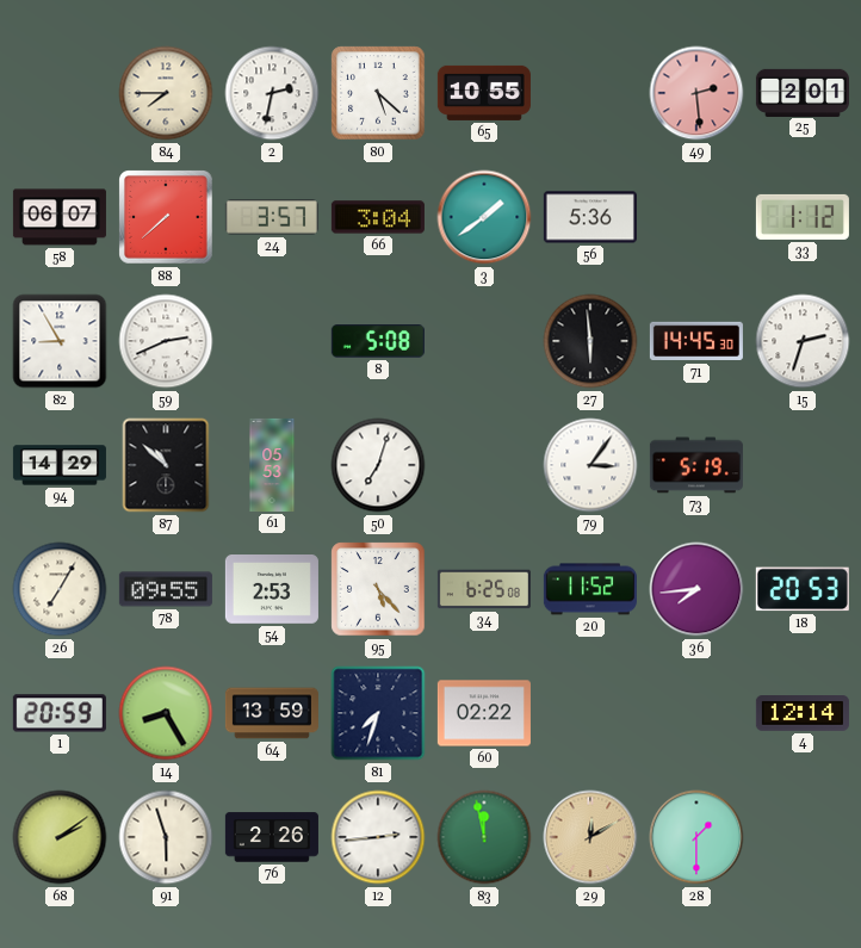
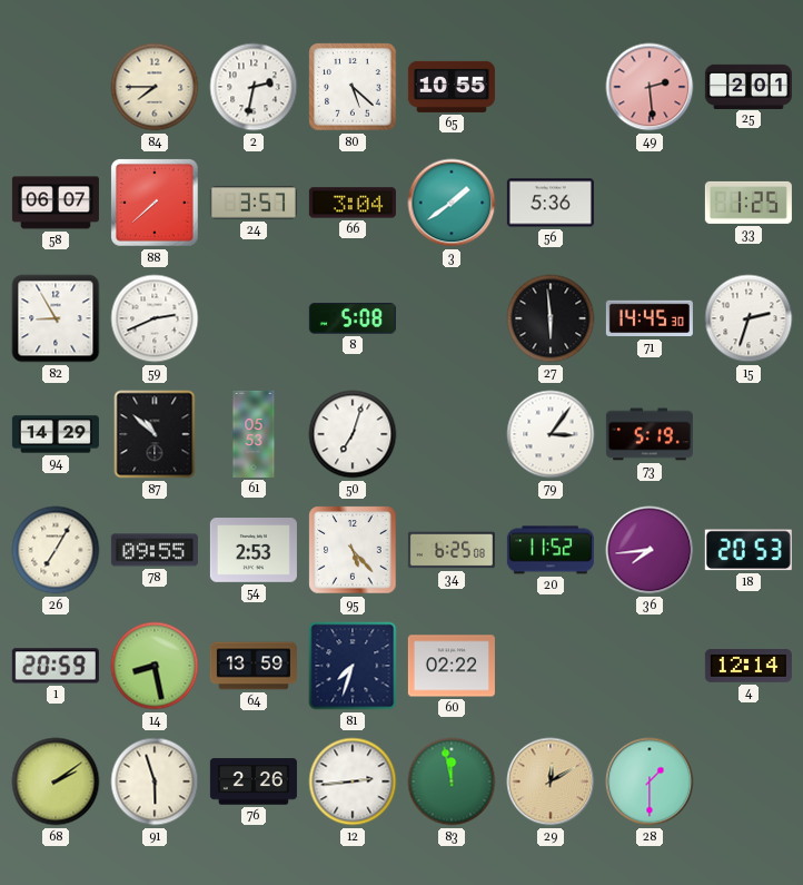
33: 1:12 -> 1:25
14: 8:25 -> 8:28
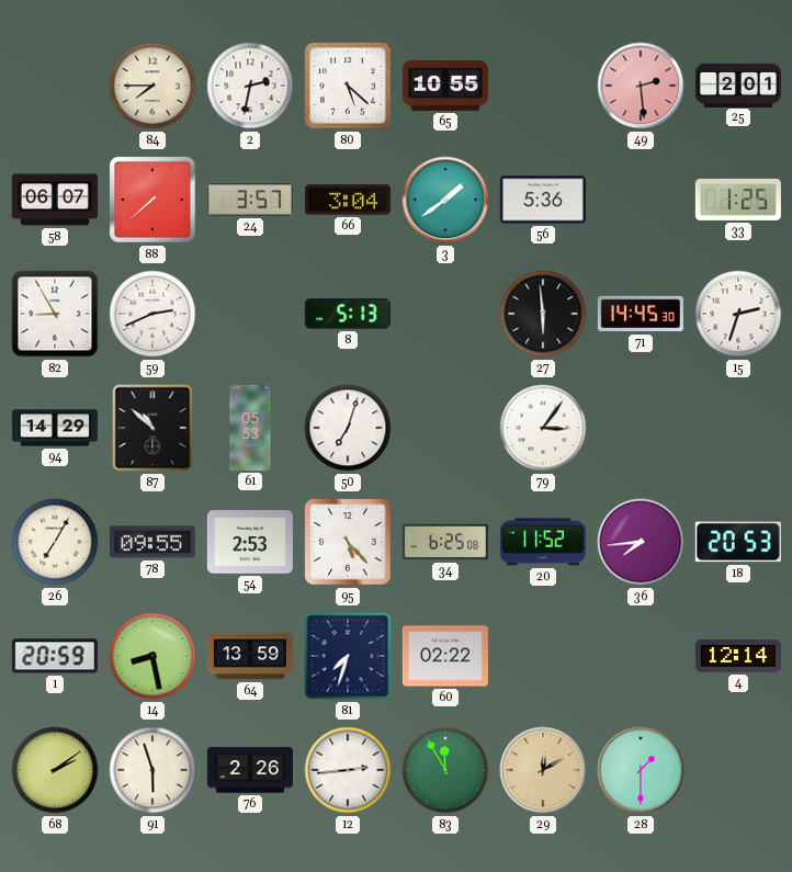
8: 5:08 -> 5:13
73: 5:19 -> none
83: 11:58 -> 11:55
